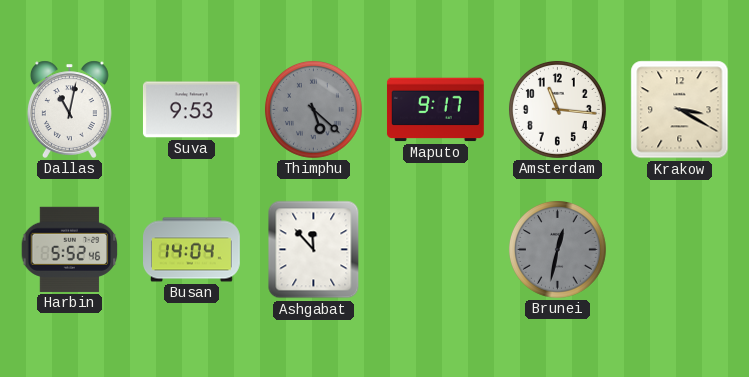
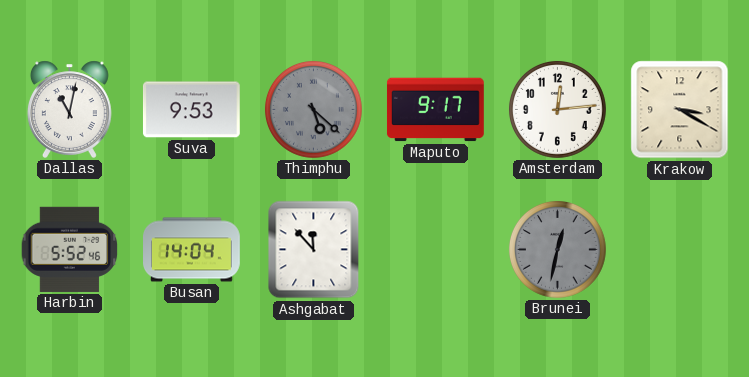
Amsterdam: 11:16 -> 12:14
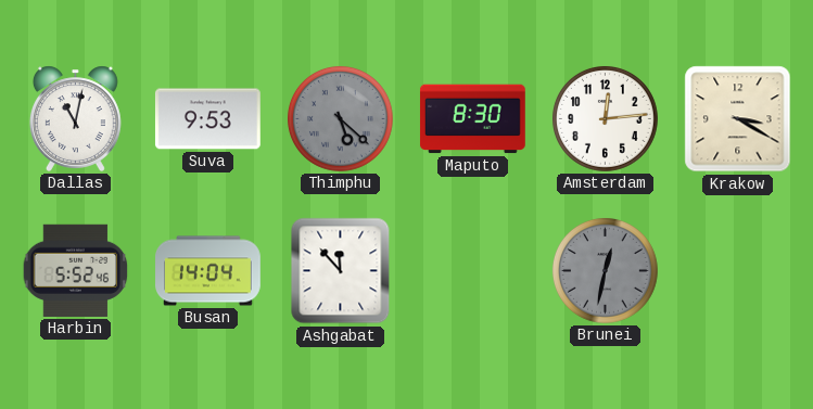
Maputo: 9:17 -> 8:30
